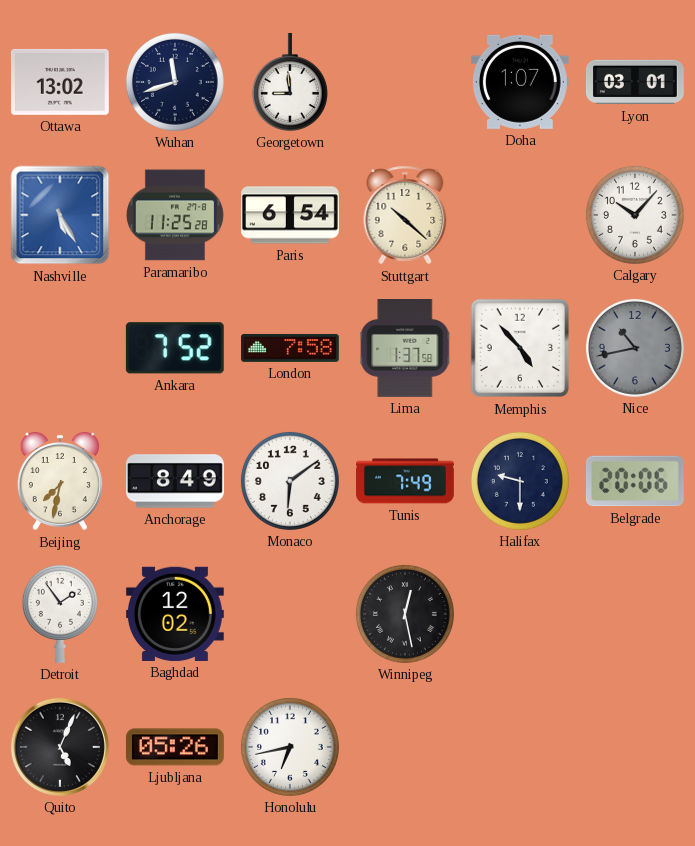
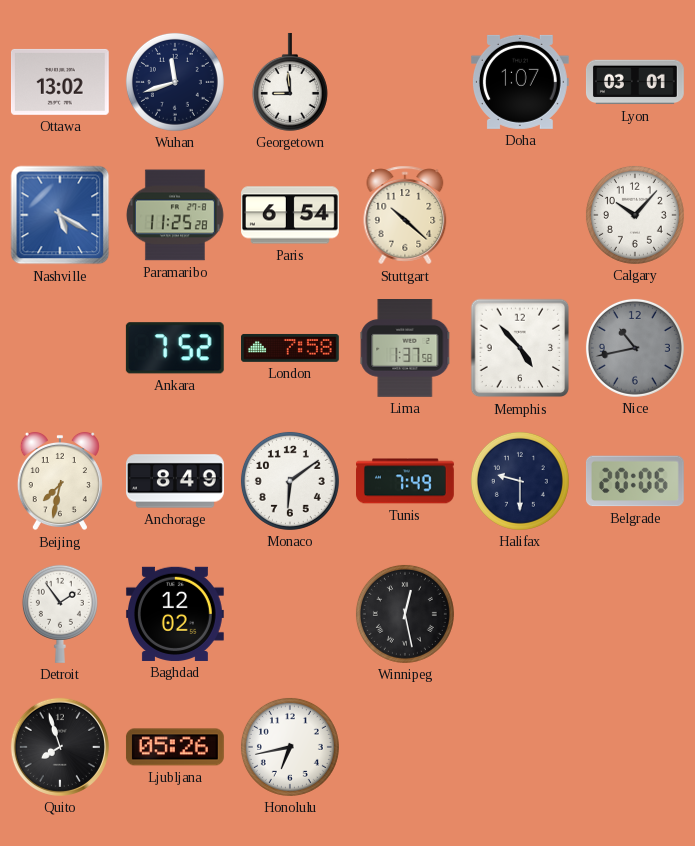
Nashville: 5:25 -> 5:20
Quito: 5:04 -> 7:57
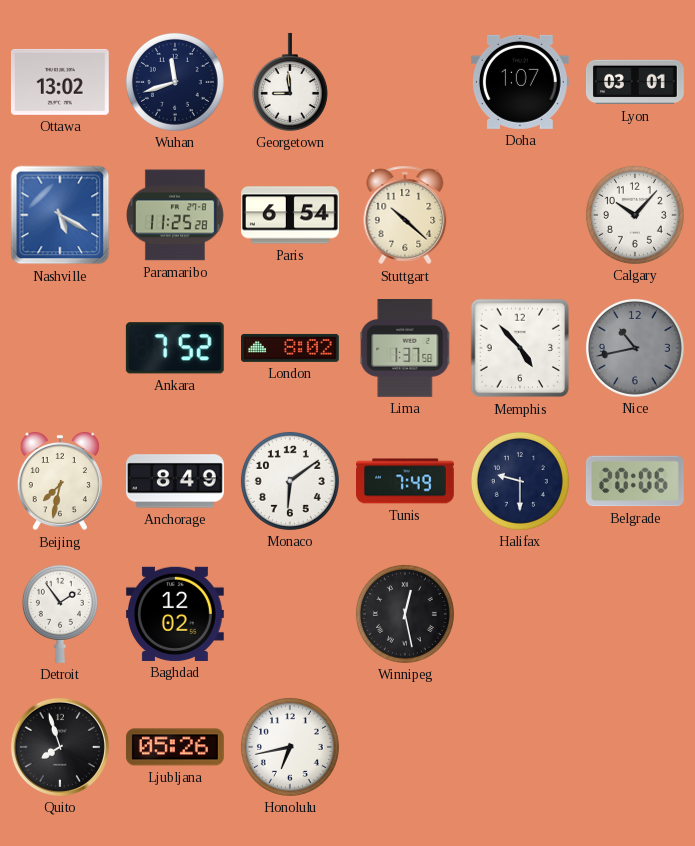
London: 7:58 -> 8:02
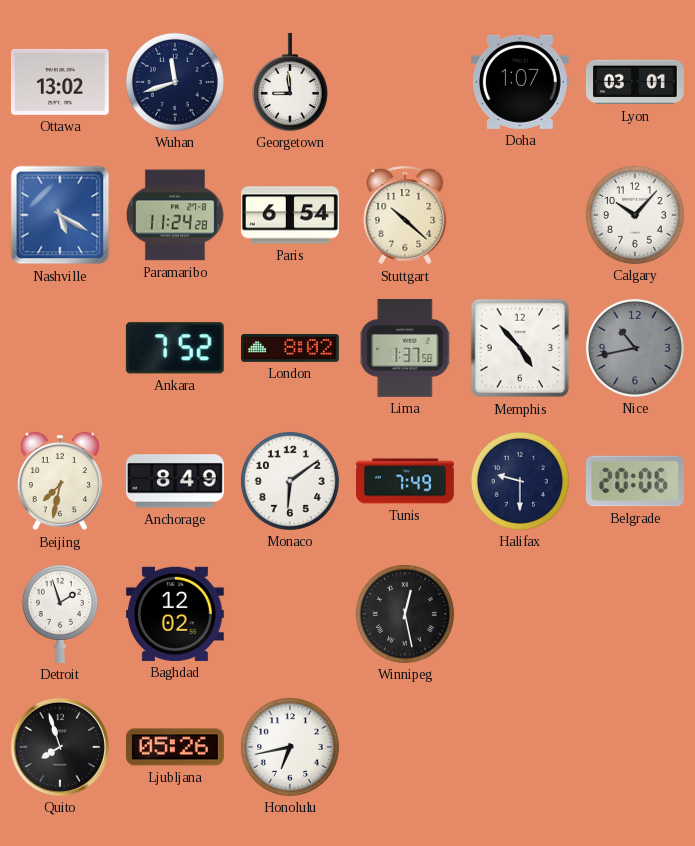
Paramaribo: 11:25 -> 11:24
Detroit: 1:54 -> 1:57
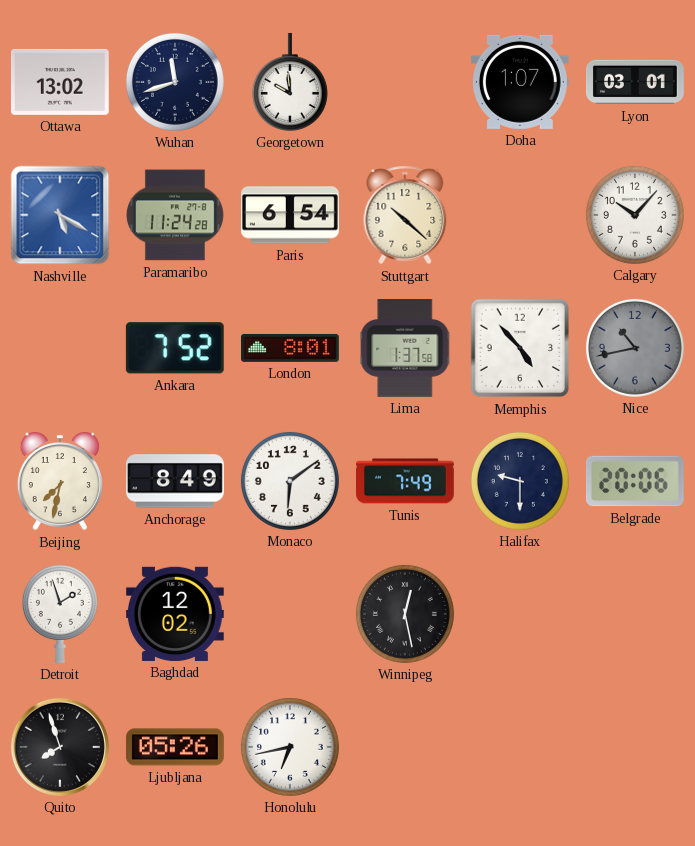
Georgetown: 8:59 -> 9:59
London: 8:02 -> 8:01
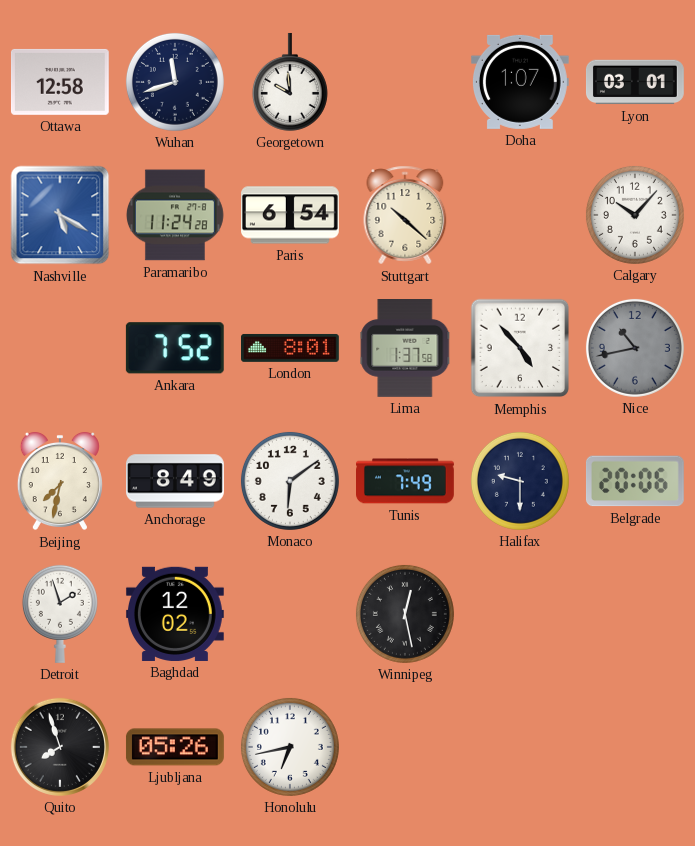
Ottawa: 13:02 -> 12:58
